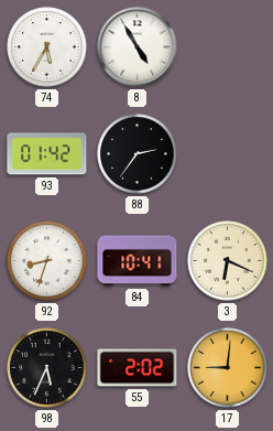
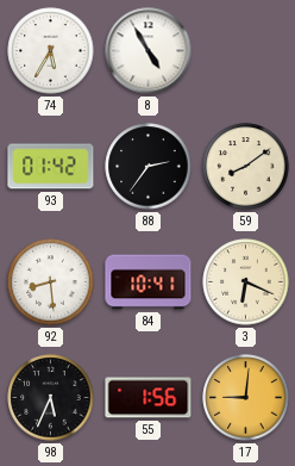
59: none -> 8:09
92: 8:33 -> 8:29
55: 2:02 -> 1:56
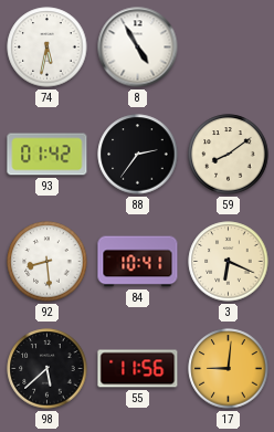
74: 5:35 -> 5:32
98: 5:34 -> 5:38
55: 1:56 -> 11:56
